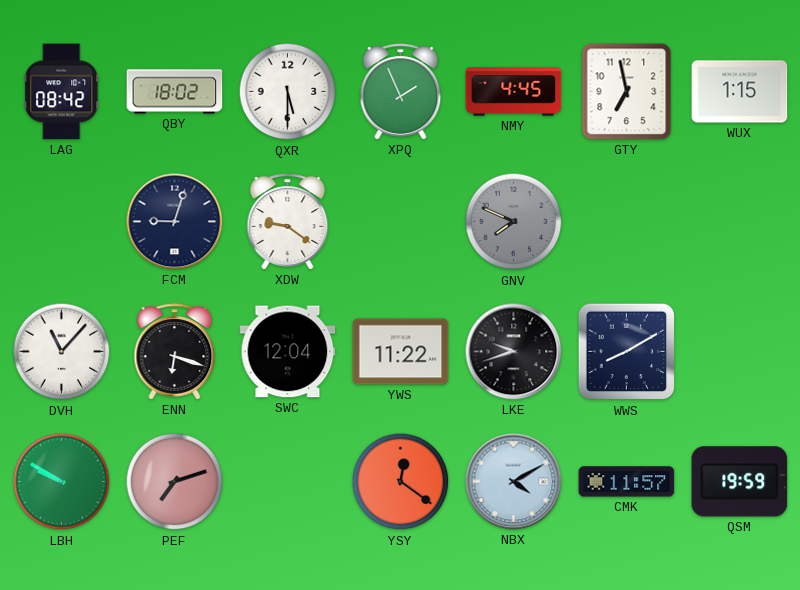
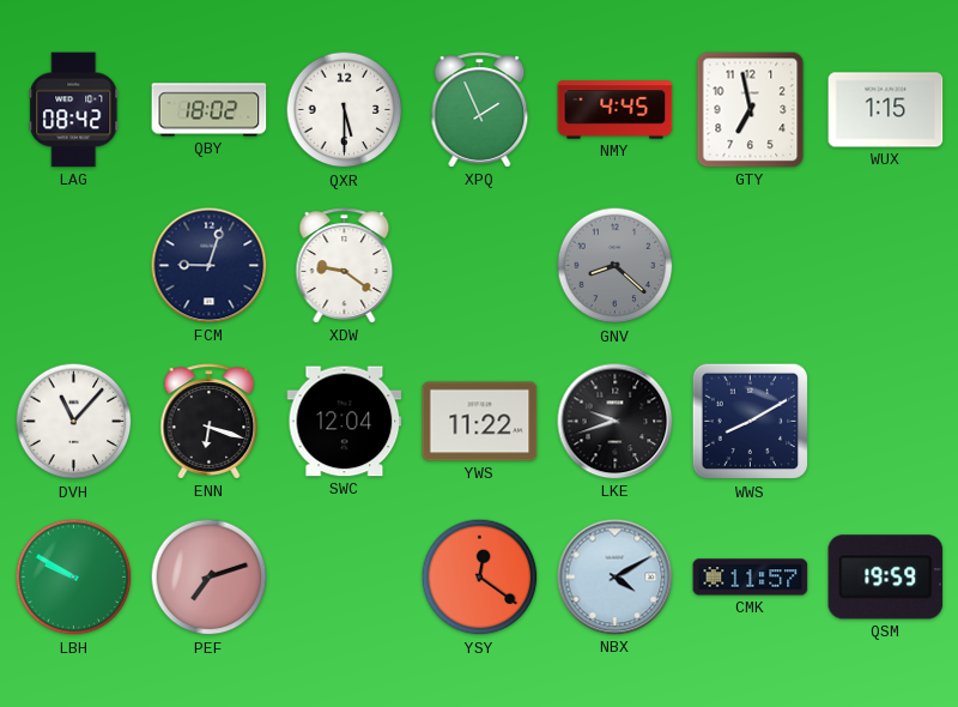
GNV: 7:49 -> 8:22
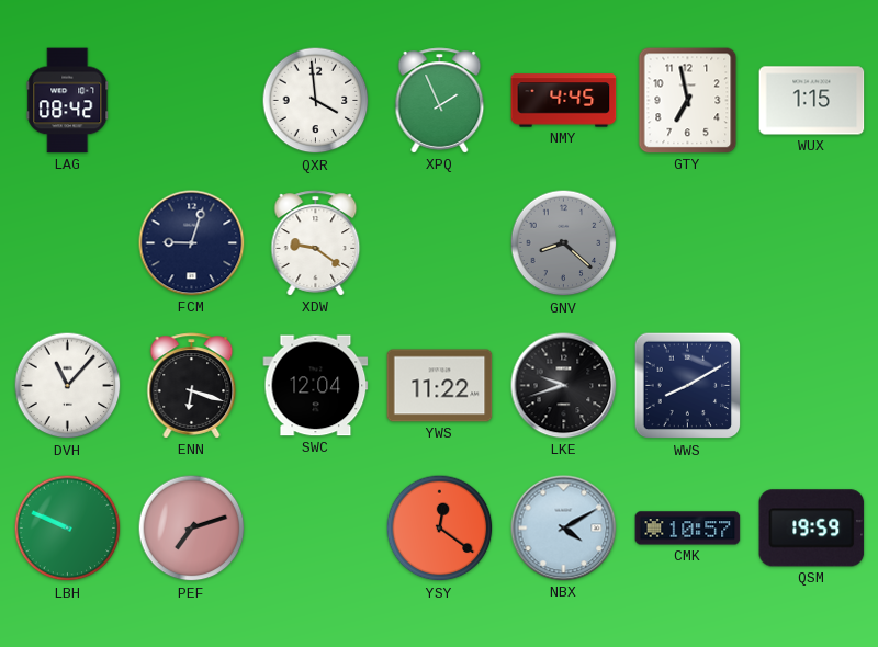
QBY: 18:02 -> none
QXR: 5:30 -> 3:59
LBH: 9:50 -> 9:49
CMK: 11:57 -> 10:57
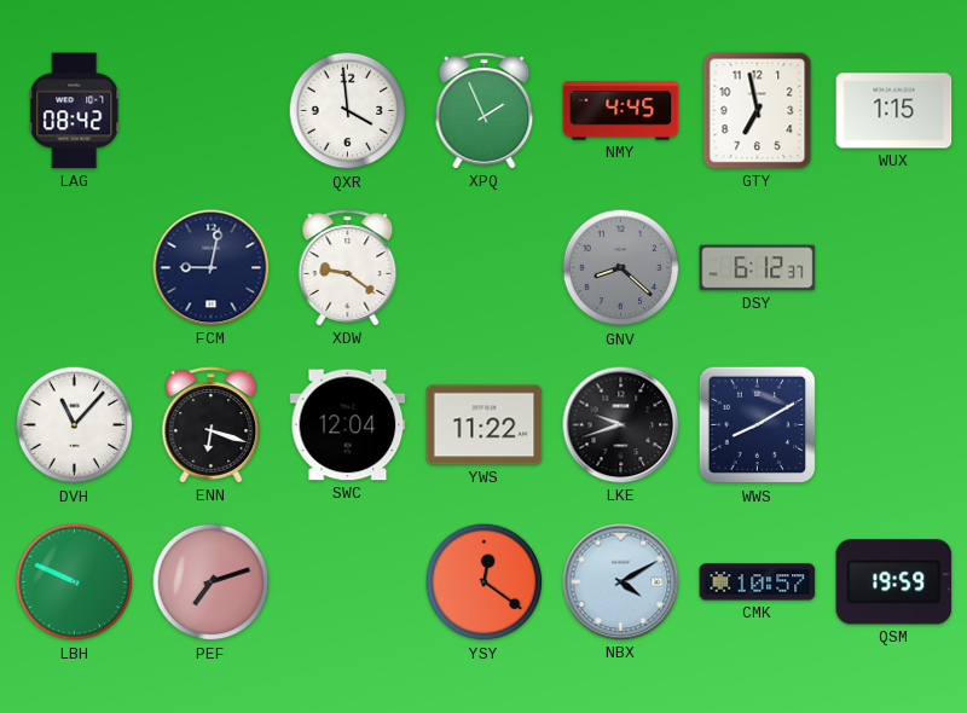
FCM: 9:03 -> 9:02
DSY: none -> 6:12
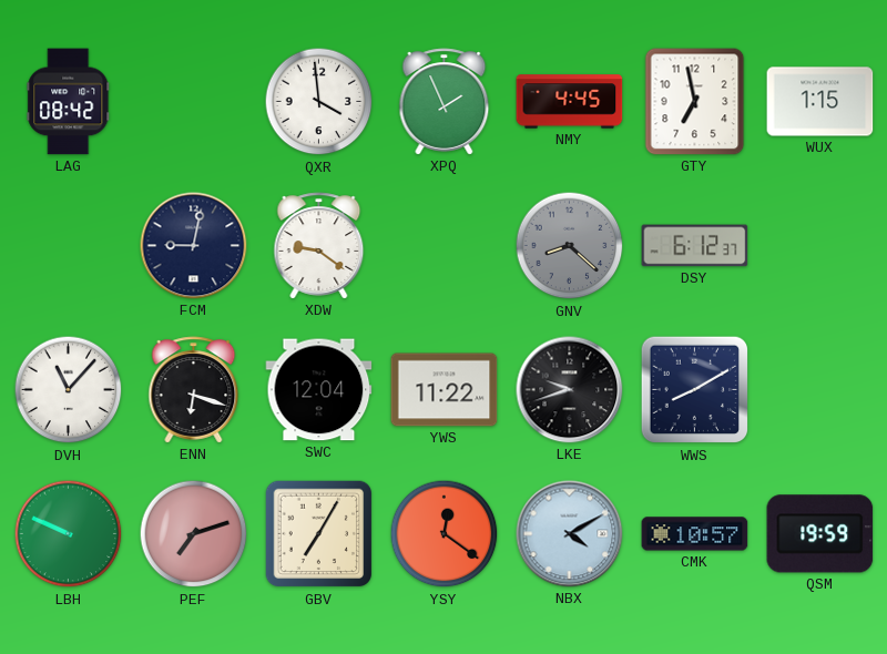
GBV: none -> 7:05
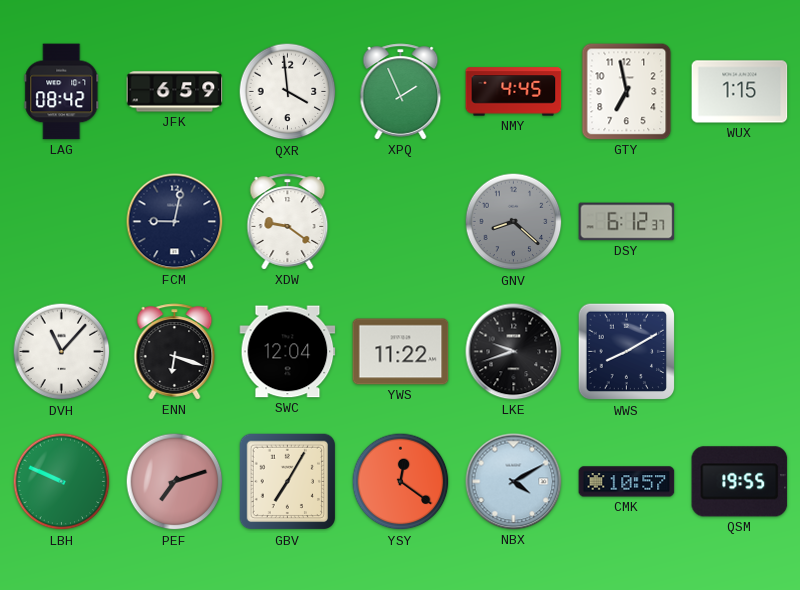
JFK: none -> 6:59
QSM: 19:59 -> 19:55
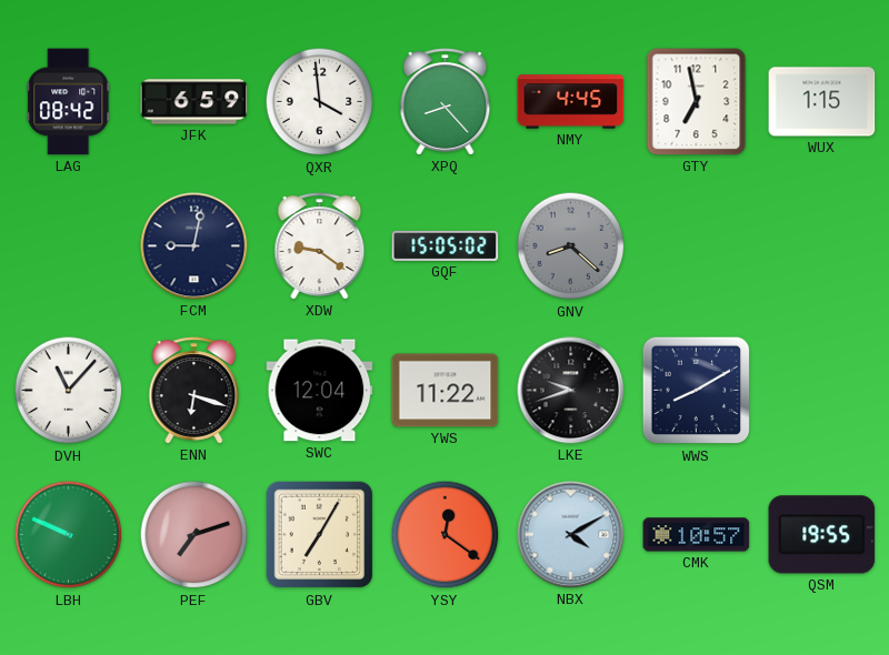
XPQ: 1:56 -> 8:23
GQF: none -> 15:05
DSY: 6:12 -> none
